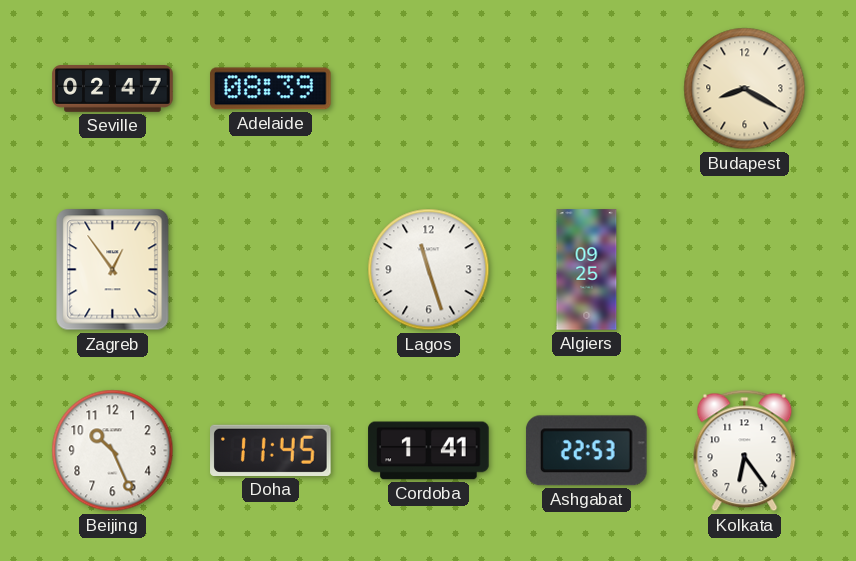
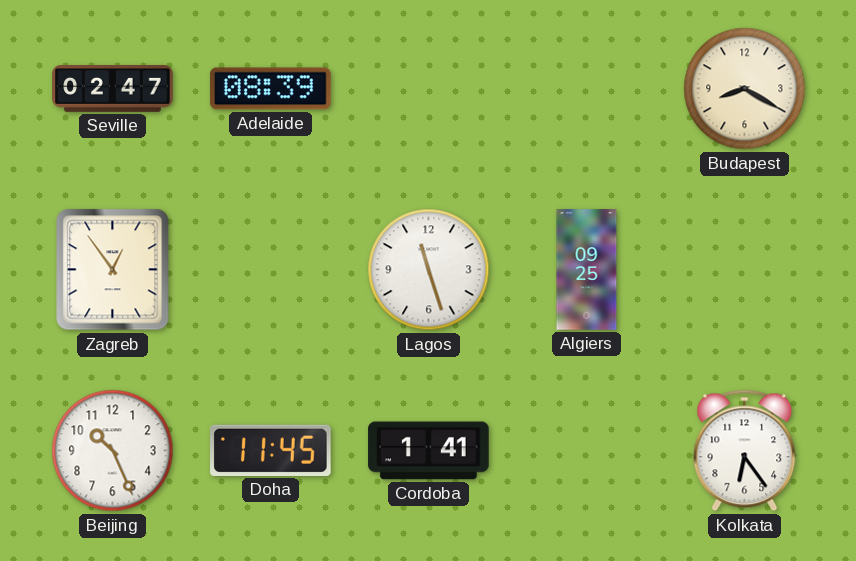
Ashgabat: 22:53 -> none
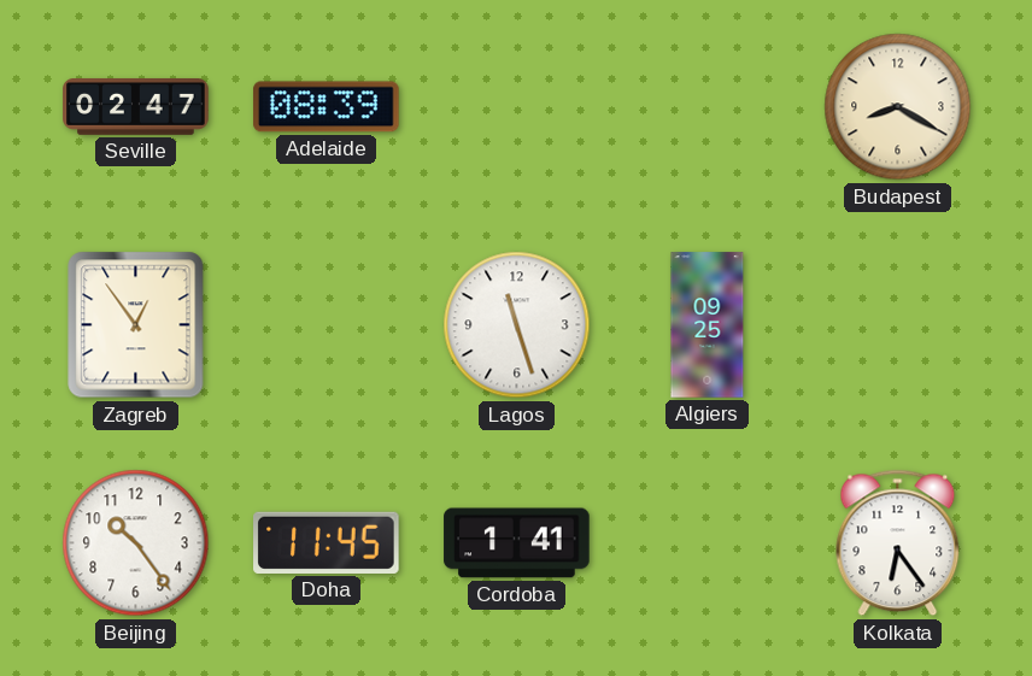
Beijing: 10:26 -> 10:24
